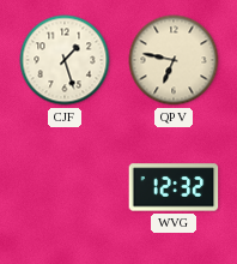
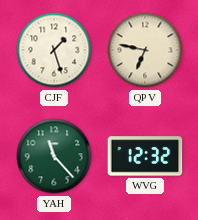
YAH: none -> 11:23
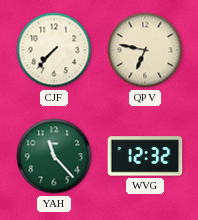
CJF: 1:27 -> 7:37
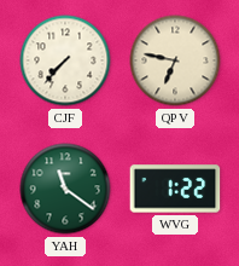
YAH: 11:23 -> 11:21
WVG: 12:32 -> 1:22
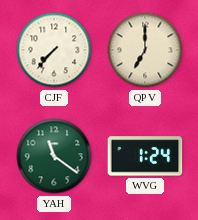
QPV: 6:47 -> 7:00
WVG: 1:22 -> 1:24
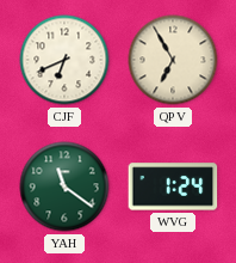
CJF: 7:37 -> 6:41
QPV: 7:00 -> 6:55
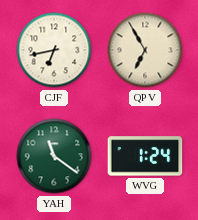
CJF: 6:41 -> 6:43
